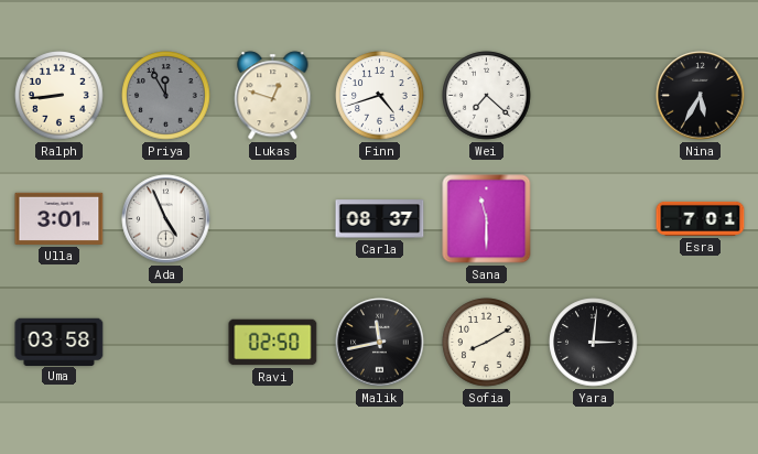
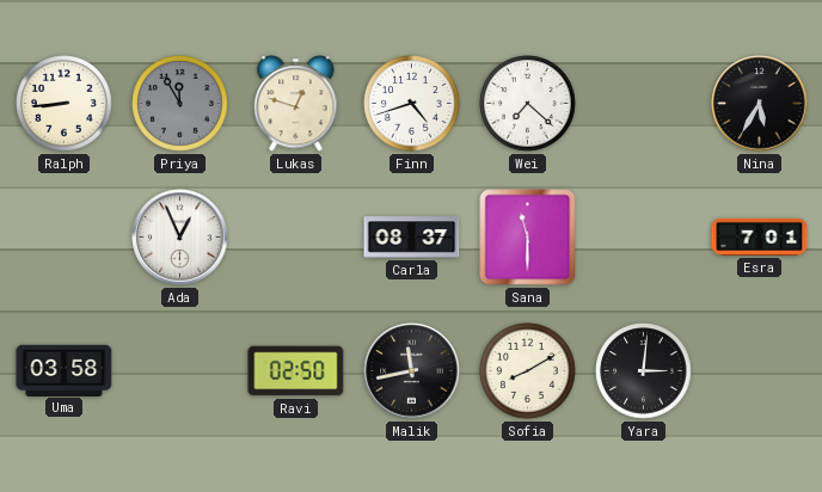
Ulla: 3:01 -> none
Ada: 4:56 -> 12:56
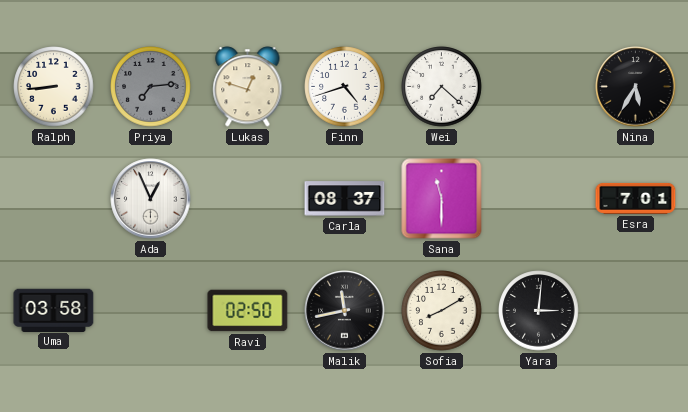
Priya: 11:55 -> 7:14
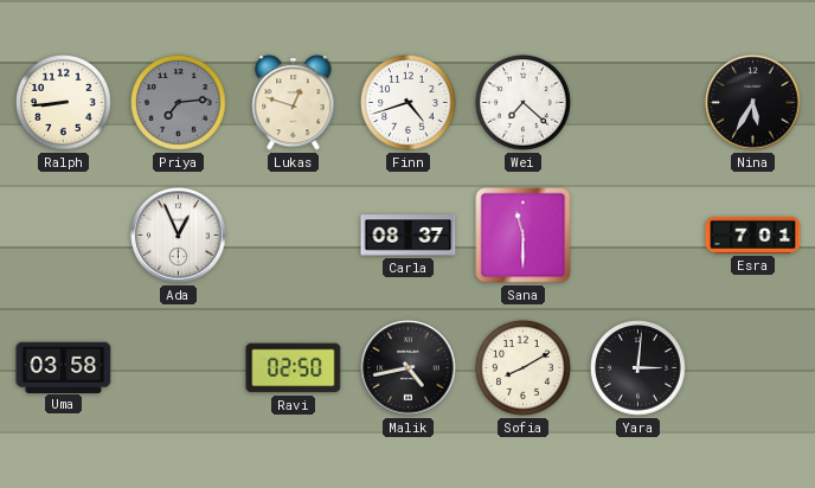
Malik: 11:43 -> 4:43
